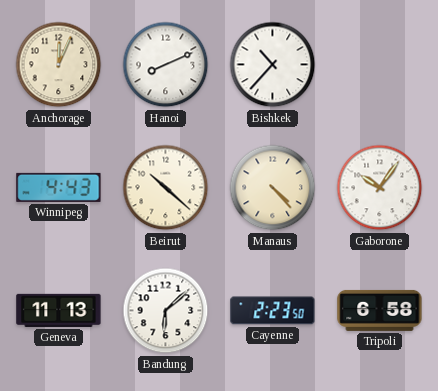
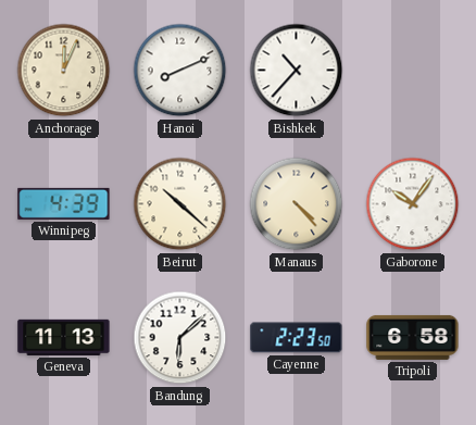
Winnipeg: 4:43 -> 4:39
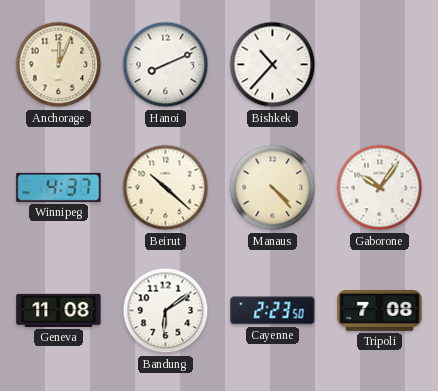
Winnipeg: 4:39 -> 4:37
Geneva: 11:13 -> 11:08
Bandung: 6:08 -> 6:09
Tripoli: 6:58 -> 7:08
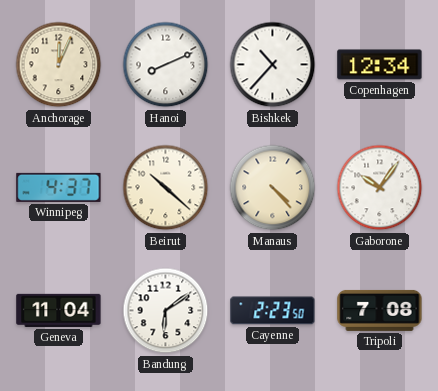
Copenhagen: none -> 12:34
Geneva: 11:08 -> 11:04
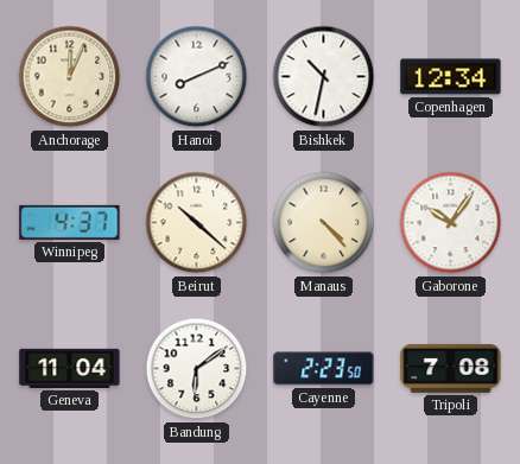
Bishkek: 10:37 -> 10:32
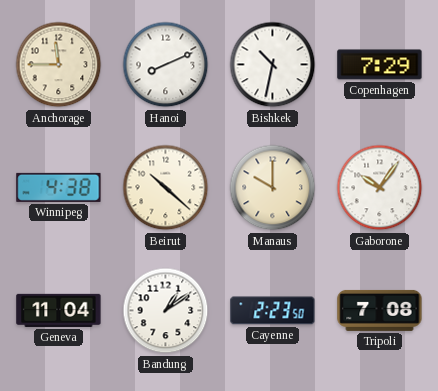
Anchorage: 12:04 -> 11:45
Copenhagen: 12:34 -> 7:29
Winnipeg: 4:37 -> 4:38
Manaus: 4:23 -> 10:00
Bandung: 6:09 -> 1:09
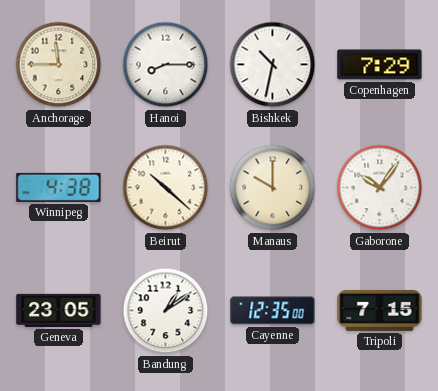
Hanoi: 8:11 -> 8:15
Geneva: 11:04 -> 23:05
Cayenne: 2:23 -> 12:35
Tripoli: 7:08 -> 7:15
